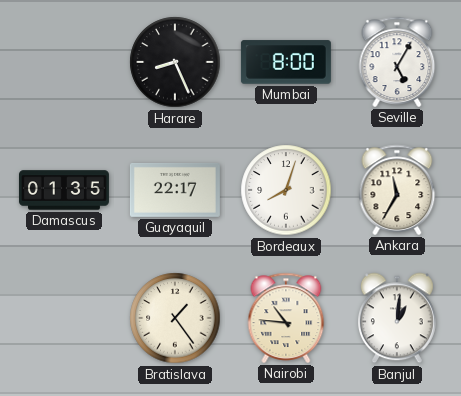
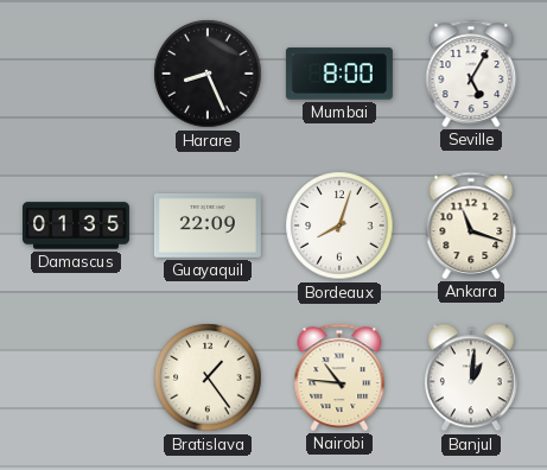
Guayaquil: 22:17 -> 22:09
Ankara: 11:35 -> 11:18
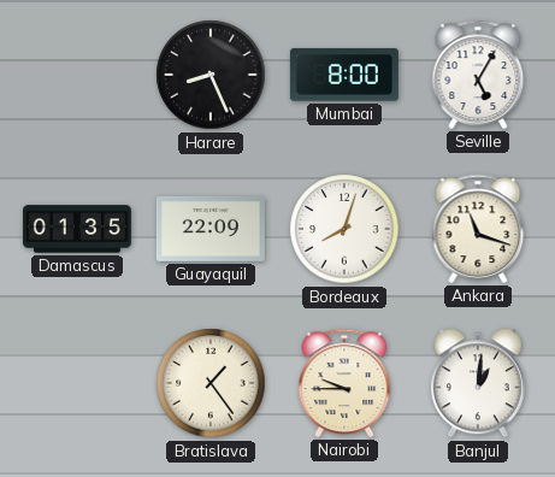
Nairobi: 10:46 -> 9:45
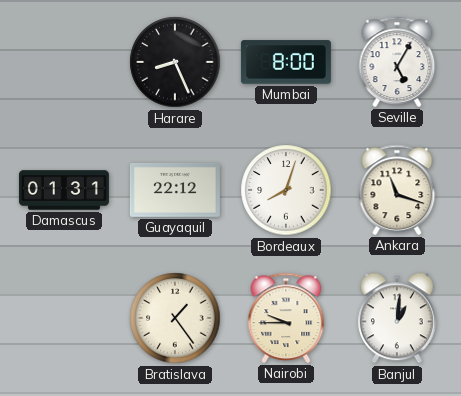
Damascus: 01:35 -> 01:31
Guayaquil: 22:09 -> 22:12
